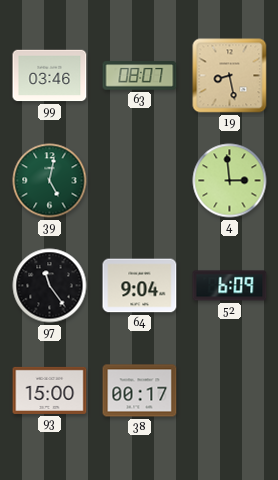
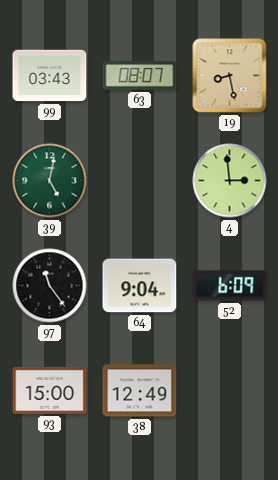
99: 03:46 -> 03:43
38: 00:17 -> 12:49
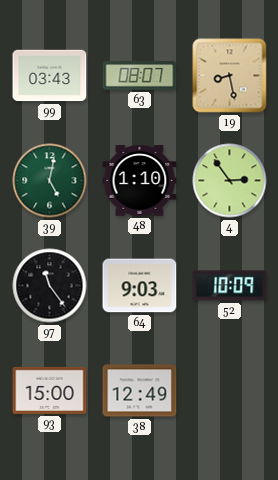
48: none -> 1:10
4: 2:59 -> 2:54
64: 9:04 -> 9:03
52: 6:09 -> 10:09
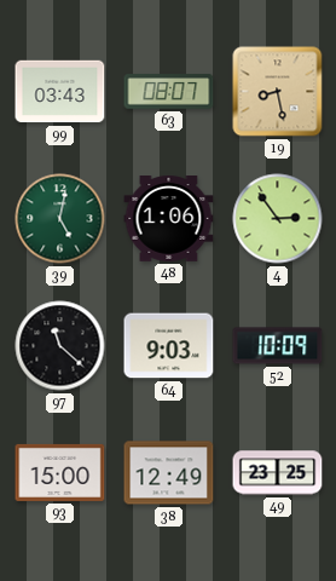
48: 1:10 -> 1:06
97: 11:24 -> 11:22
49: none -> 23:25
